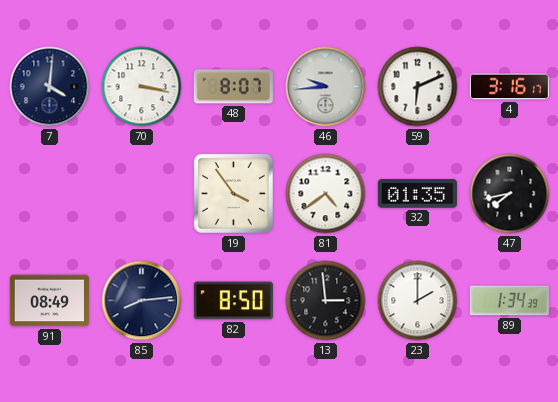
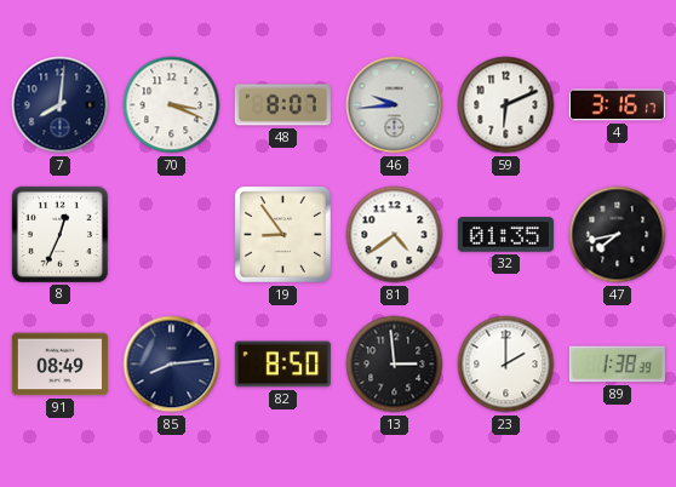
7: 4:01 -> 8:01
70: 3:17 -> 3:19
8: none -> 12:34
19: 3:54 -> 8:54
89: 1:34 -> 1:38
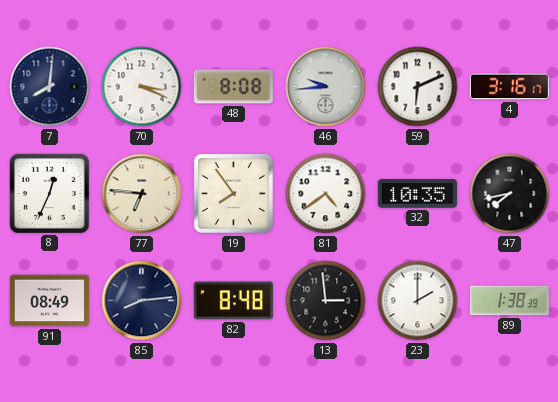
48: 8:07 -> 8:08
77: none -> 6:46
19: 8:54 -> 7:54
32: 01:35 -> 10:35
82: 8:50 -> 8:48
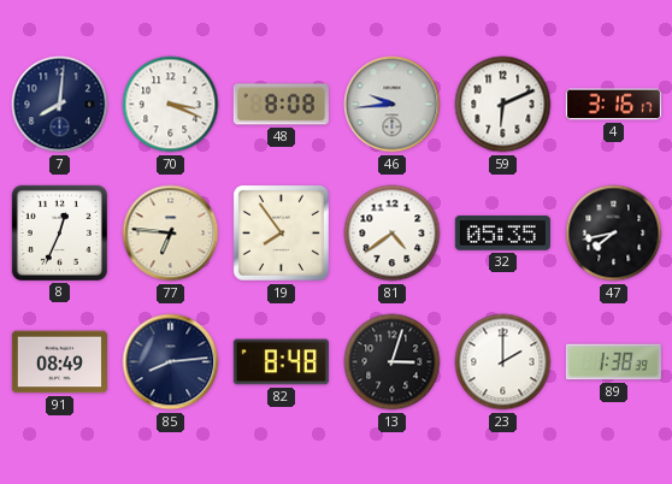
32: 10:35 -> 05:35
13: 2:59 -> 3:03
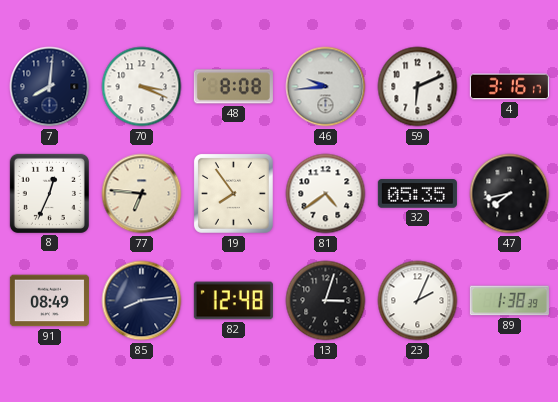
82: 8:48 -> 12:48
23: 2:00 -> 2:04
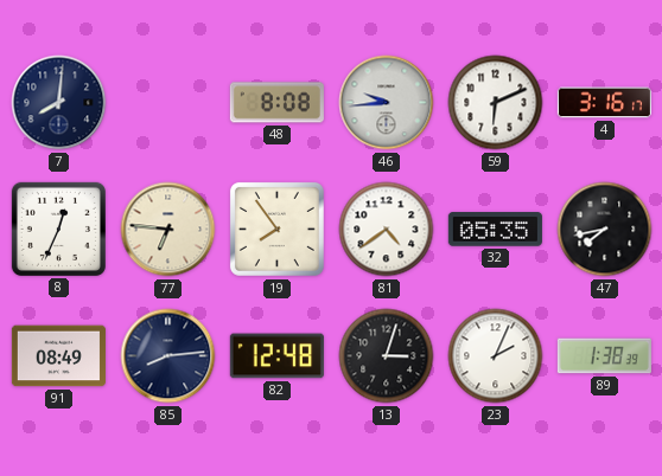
70: 3:19 -> none
